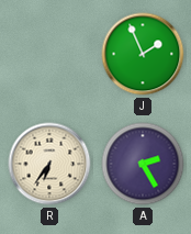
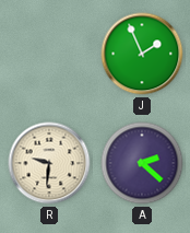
R: 6:36 -> 9:31
A: 2:25 -> 2:22
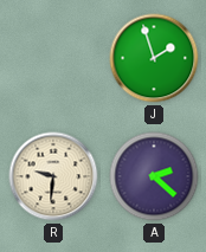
J: 1:56 -> 1:57
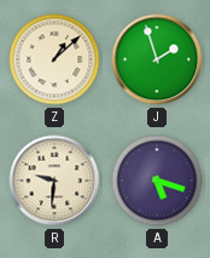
Z: none -> 1:08
A: 2:22 -> 5:18
